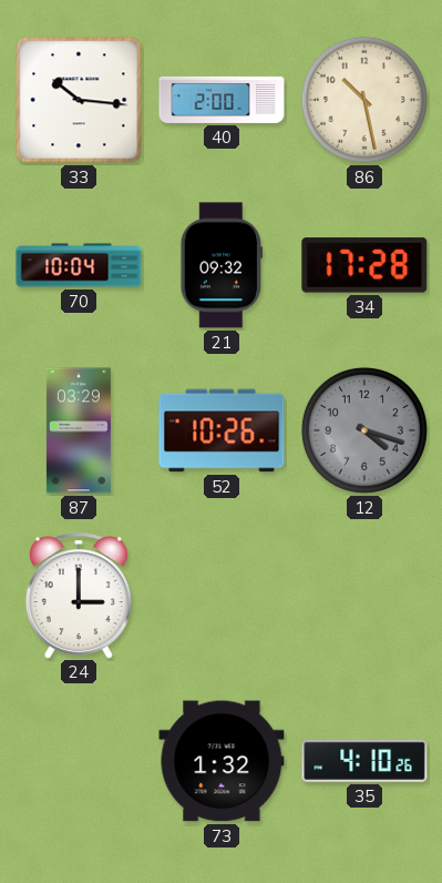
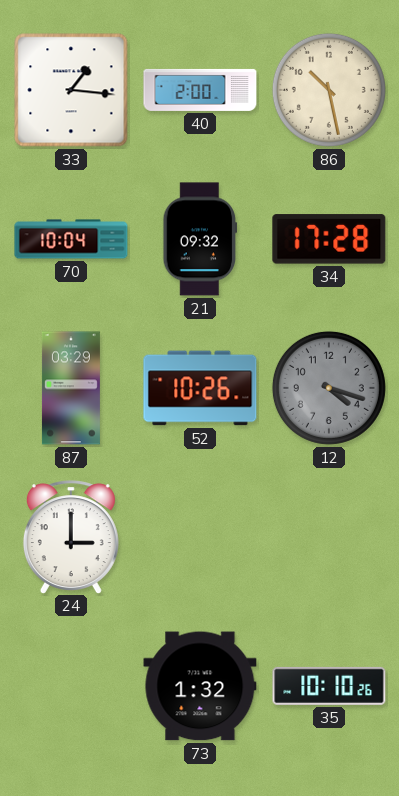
33: 10:16 -> 1:16
35: 4:10 -> 10:10
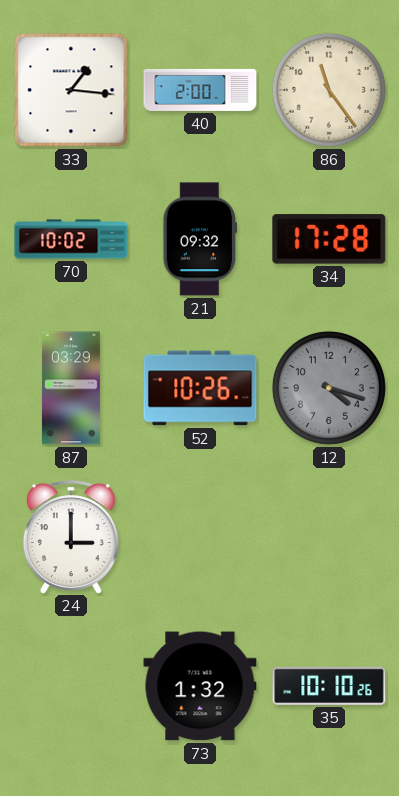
86: 10:28 -> 11:24
70: 10:04 -> 10:02
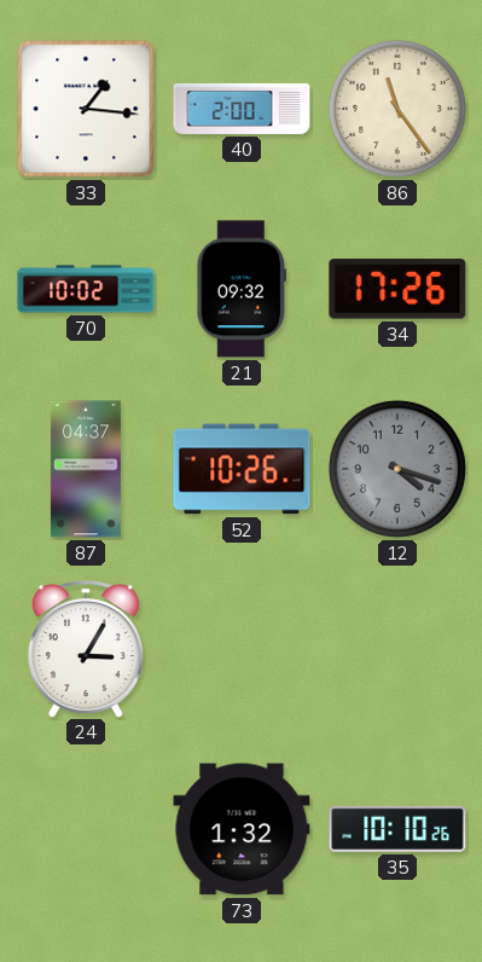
34: 17:28 -> 17:26
87: 03:29 -> 04:37
24: 3:00 -> 3:05
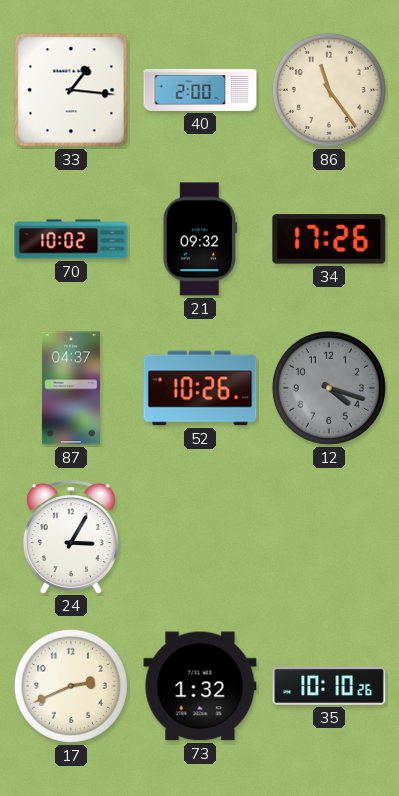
17: none -> 2:41
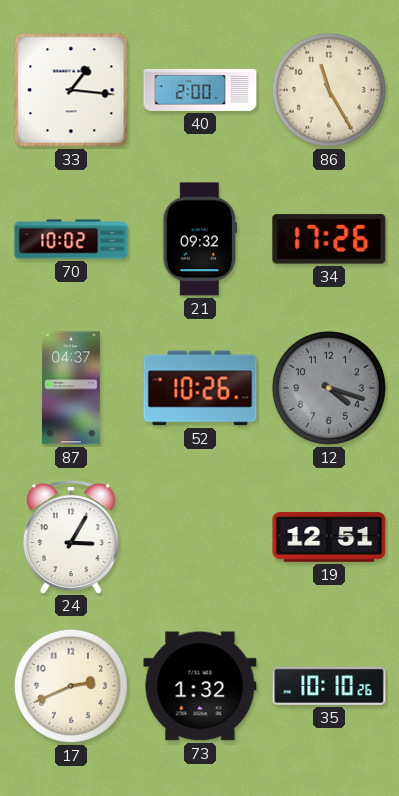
86: 11:24 -> 11:25
19: none -> 12:51
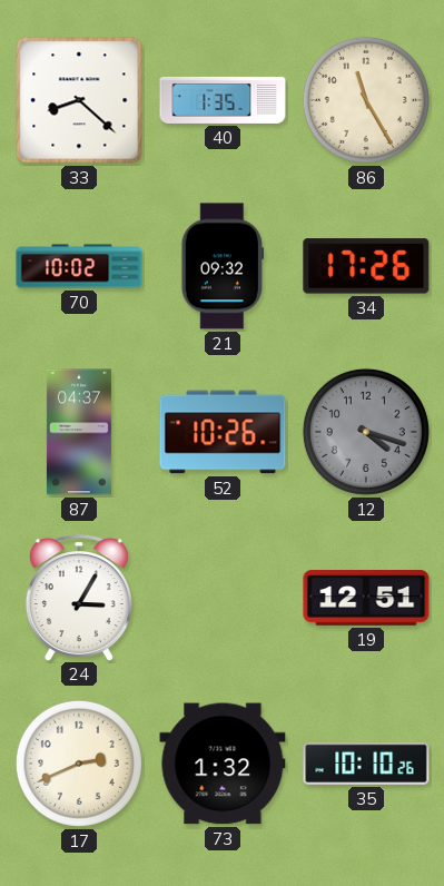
33: 1:16 -> 8:22
40: 2:00 -> 1:35
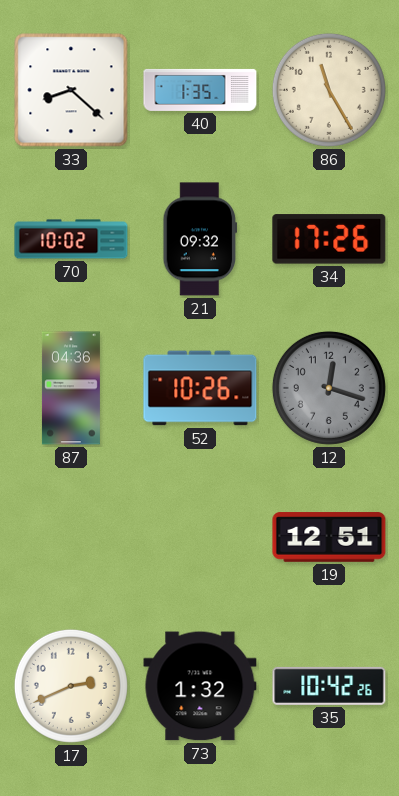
87: 04:37 -> 04:36
12: 4:18 -> 12:18
24: 3:05 -> none
35: 10:10 -> 10:42
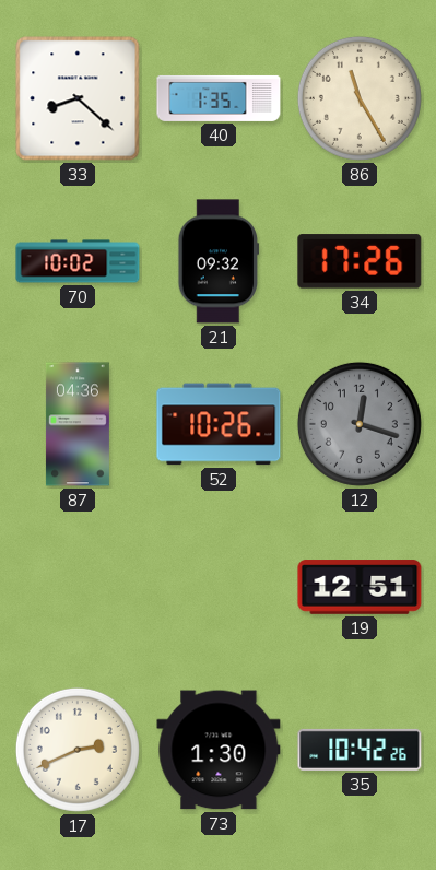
73: 1:32 -> 1:30
